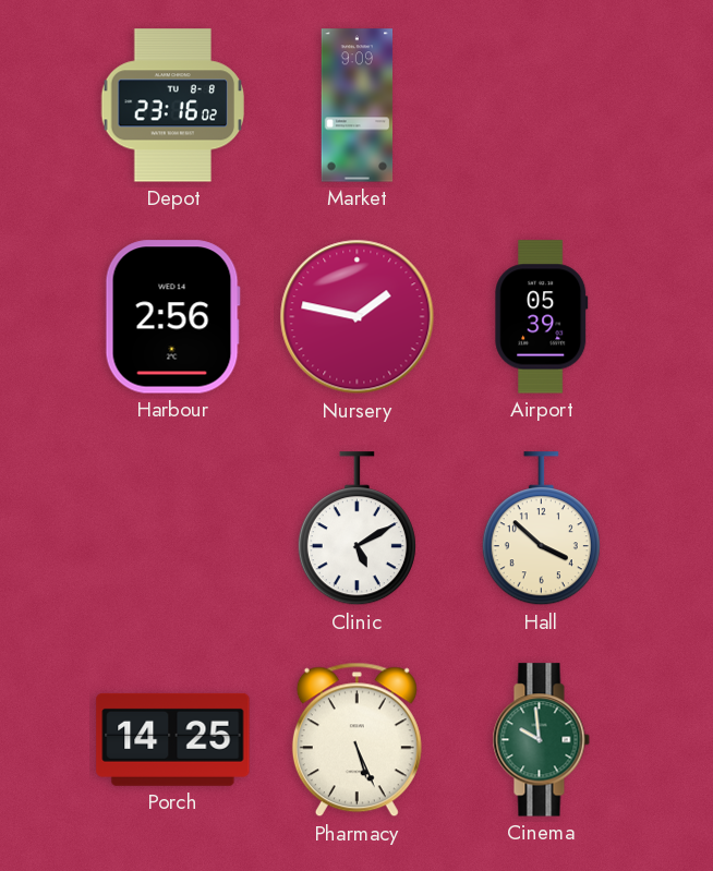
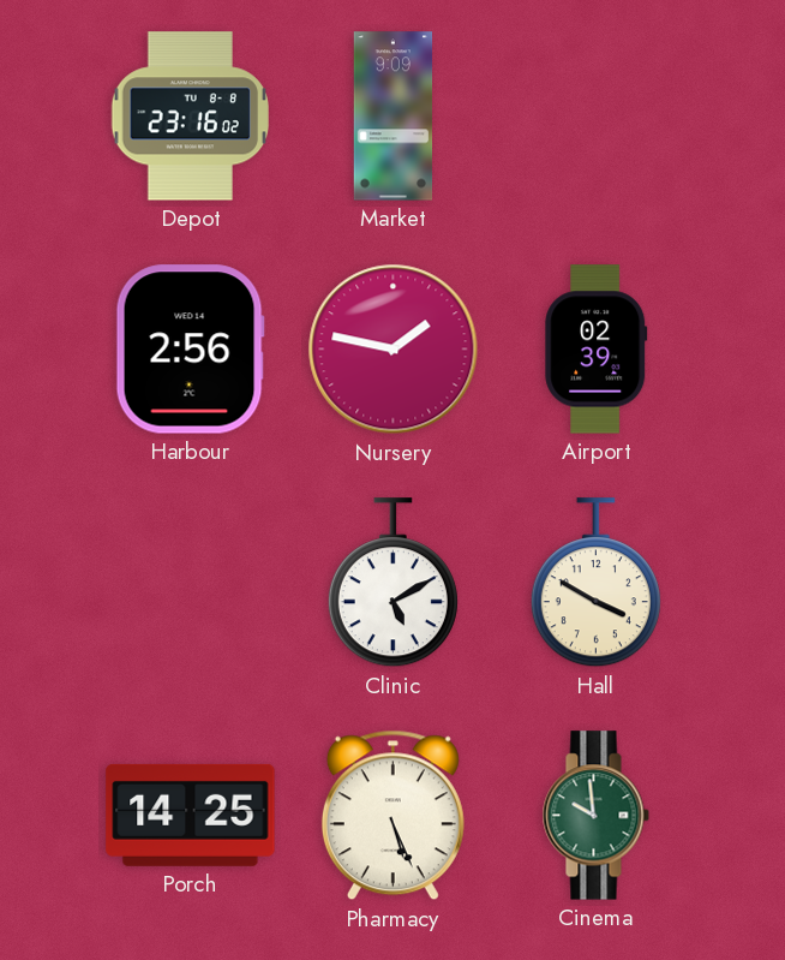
Airport: 05:39 -> 02:39
Hall: 3:52 -> 3:50
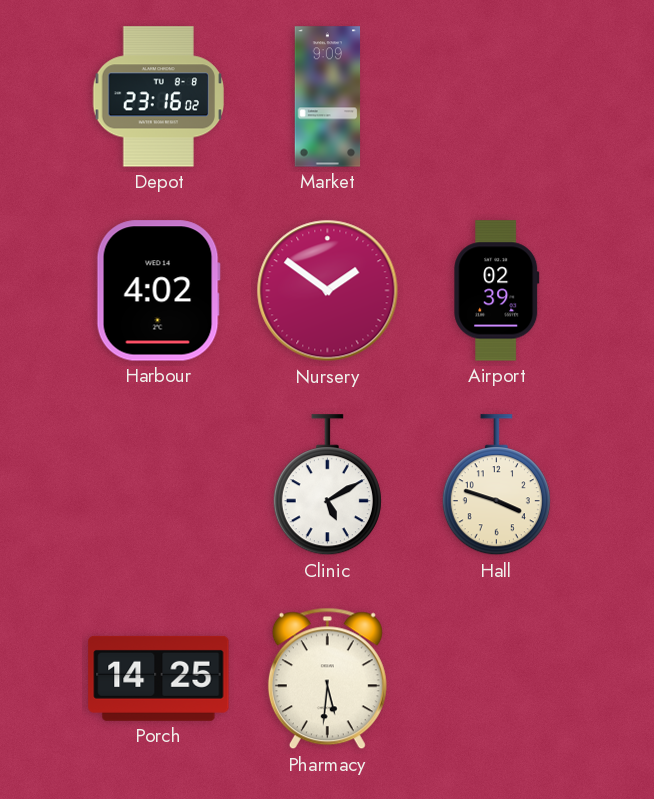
Harbour: 2:56 -> 4:02
Nursery: 1:47 -> 1:51
Hall: 3:50 -> 3:48
Pharmacy: 5:26 -> 5:31
Cinema: 9:59 -> none
